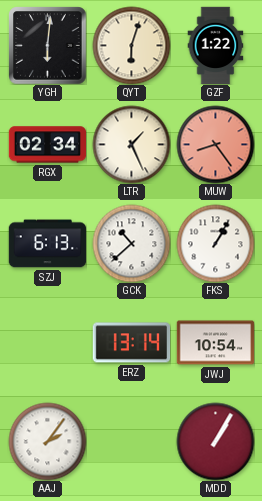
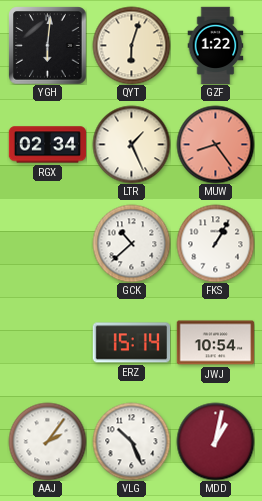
SZJ: 6:13 -> none
ERZ: 13:14 -> 15:14
VLG: none -> 10:26
MDD: 1:05 -> 1:02
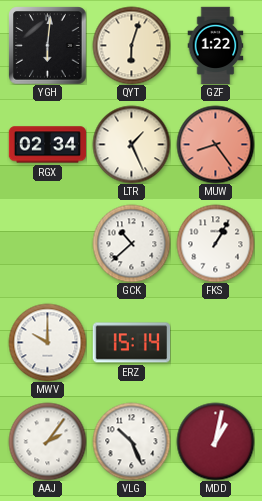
MWV: none -> 10:00
JWJ: 10:54 -> none
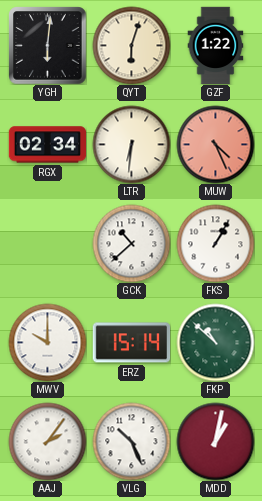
LTR: 1:26 -> 6:31
MUW: 8:24 -> 4:26
FKP: none -> 10:52
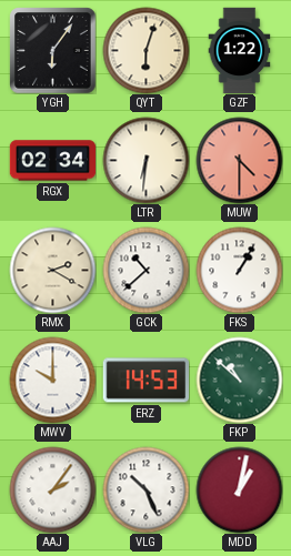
YGH: 6:01 -> 6:06
MUW: 4:26 -> 4:30
RMX: none -> 2:20
ERZ: 15:14 -> 14:53
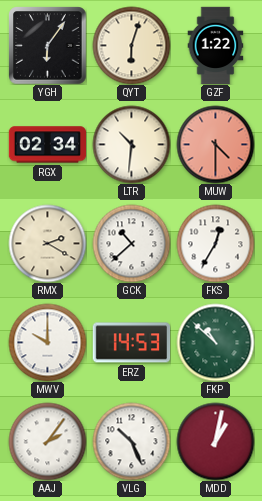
LTR: 6:31 -> 10:31
FKS: 1:05 -> 12:35
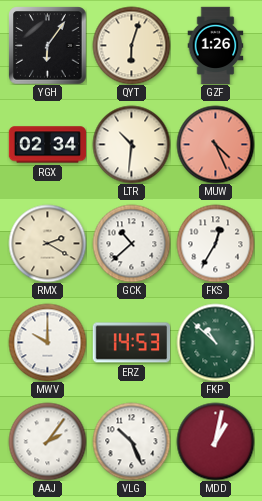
GZF: 1:22 -> 1:26
MUW: 4:30 -> 4:26
